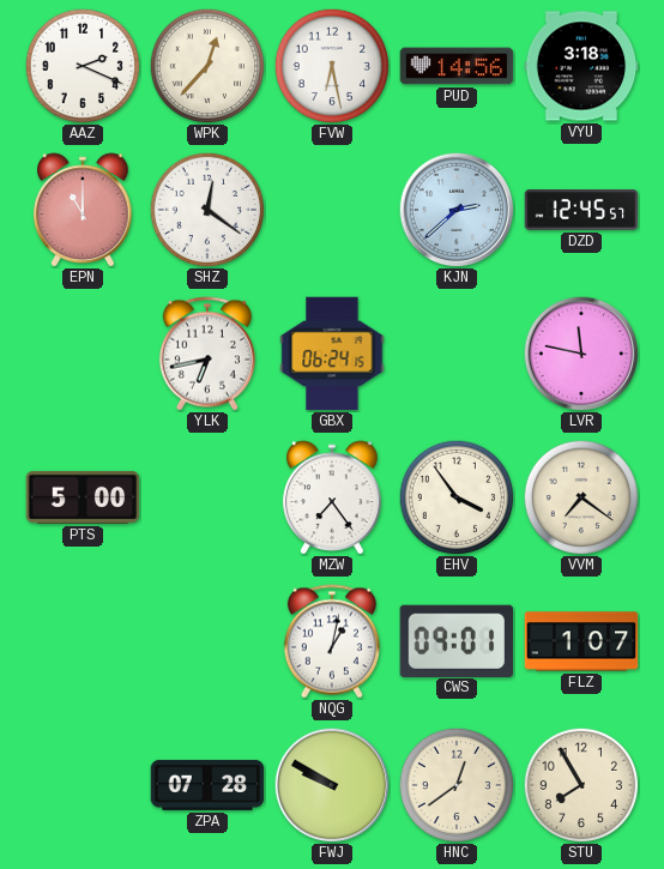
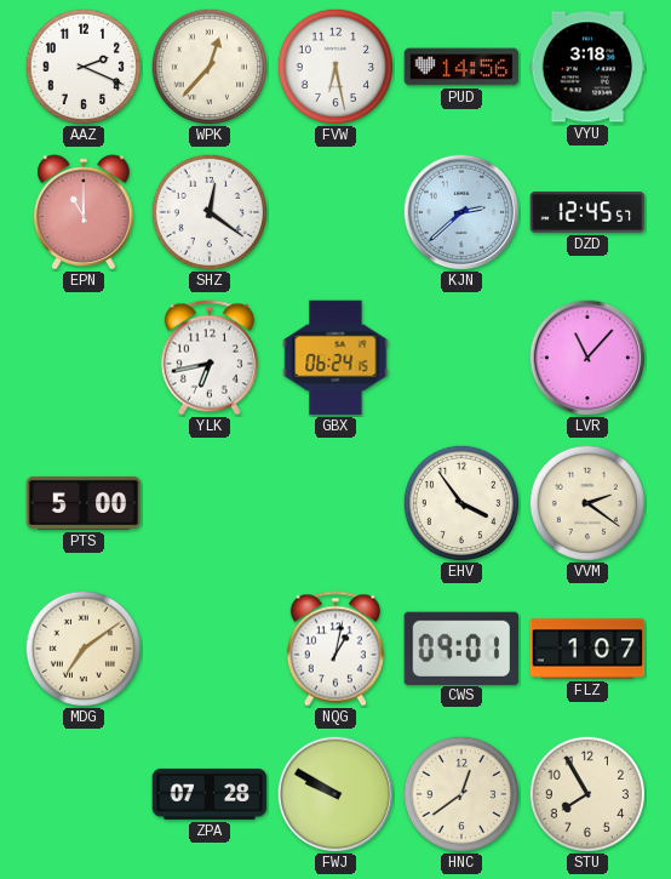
LVR: 11:47 -> 11:07
MZW: 7:24 -> none
VVM: 7:21 -> 2:21
MDG: none -> 7:09
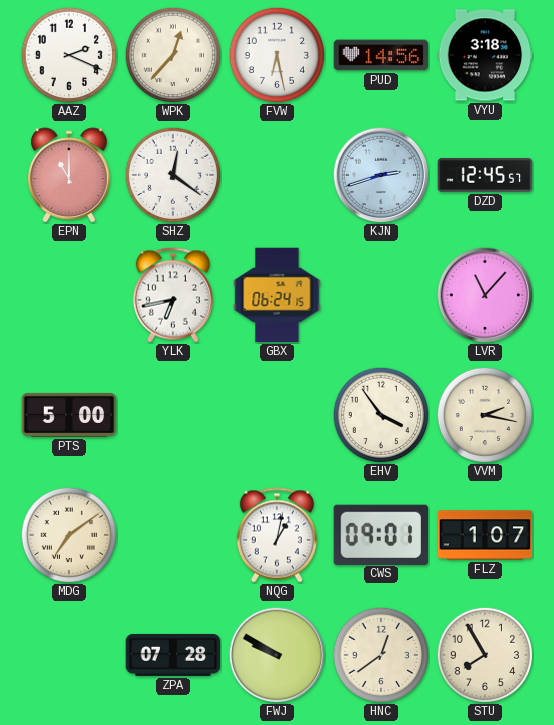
KJN: 2:38 -> 2:42
VVM: 2:21 -> 2:17
